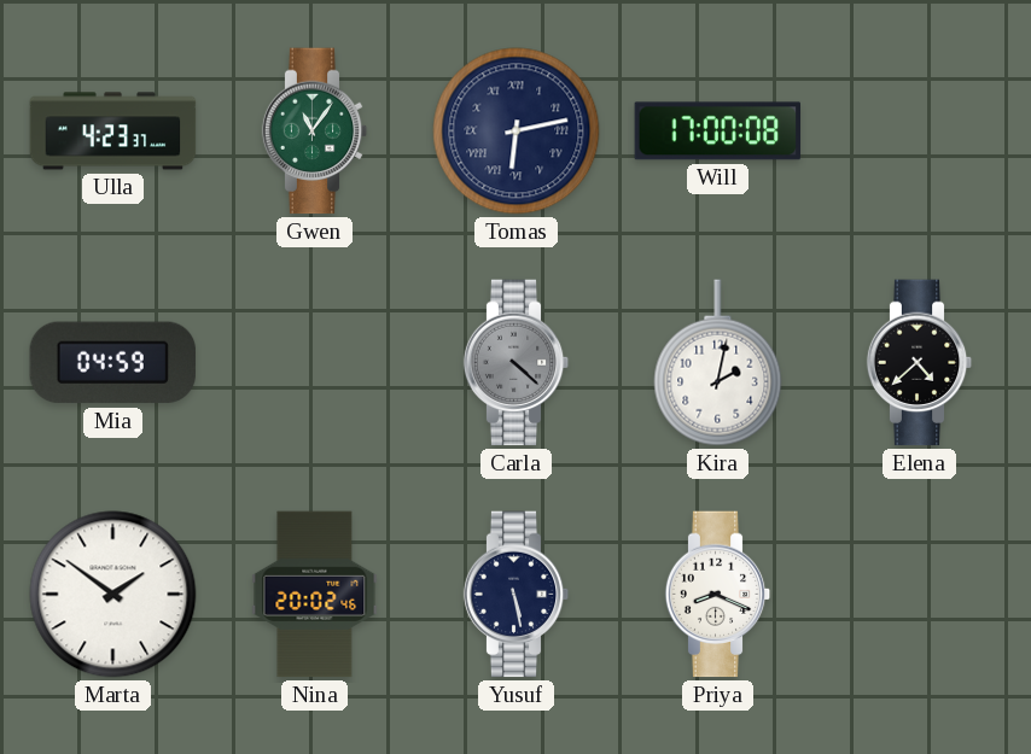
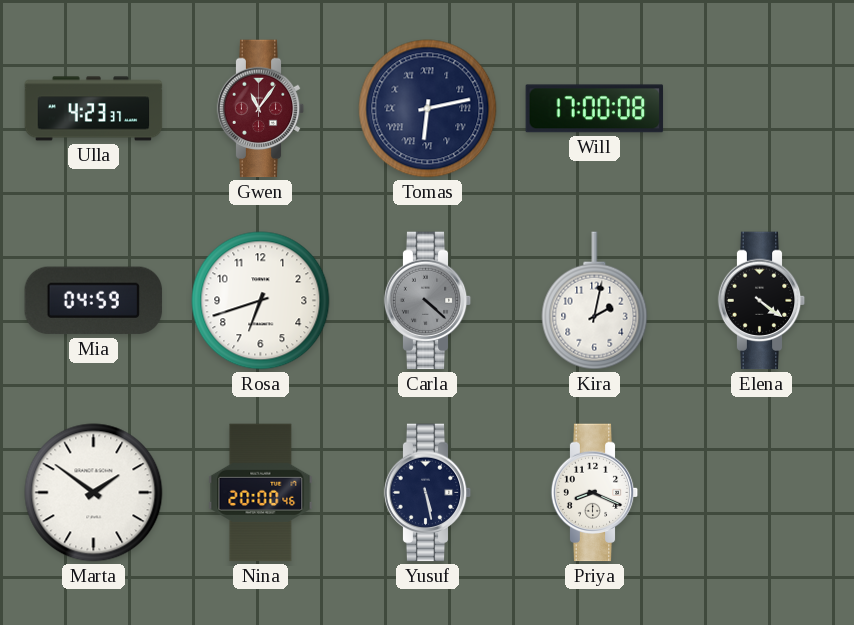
Gwen dial: green -> burgundy
Rosa: none -> 6:42
Elena: 4:38 -> 4:21
Nina: 20:02 -> 20:00
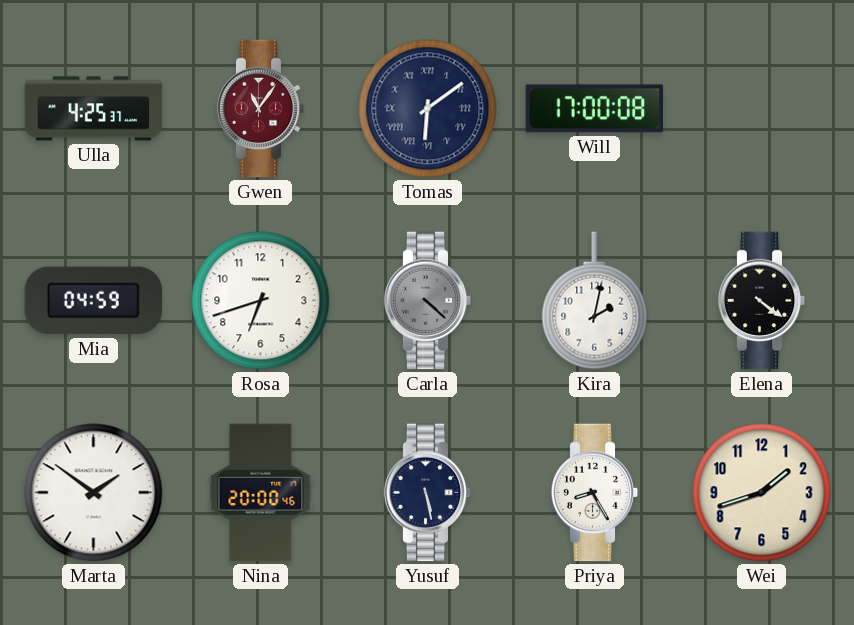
Ulla: 4:23 -> 4:25
Tomas: 6:13 -> 6:09
Priya: 8:19 -> 8:25
Wei: none -> 1:42
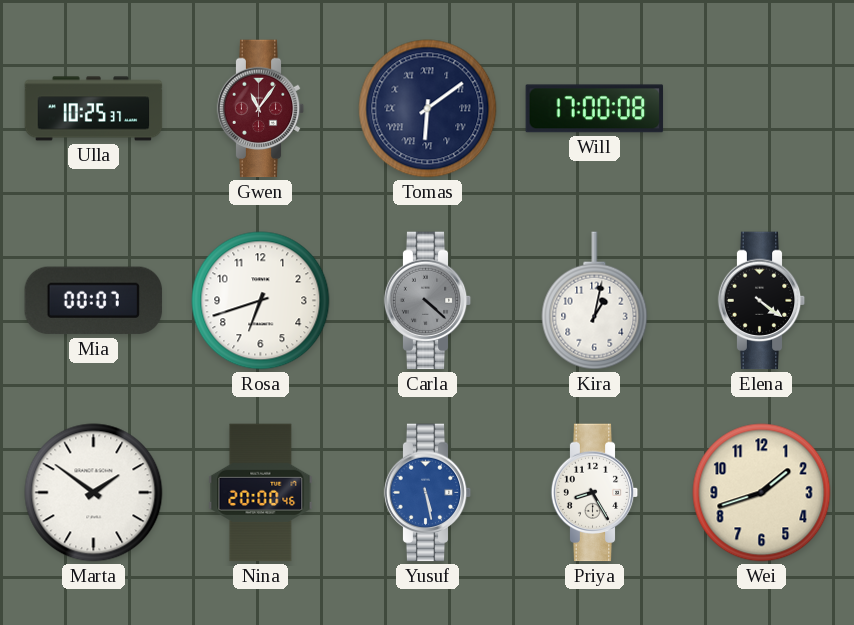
Ulla: 4:25 -> 10:25
Mia: 04:59 -> 00:07
Kira: 2:02 -> 1:02
Yusuf dial: navy -> blue
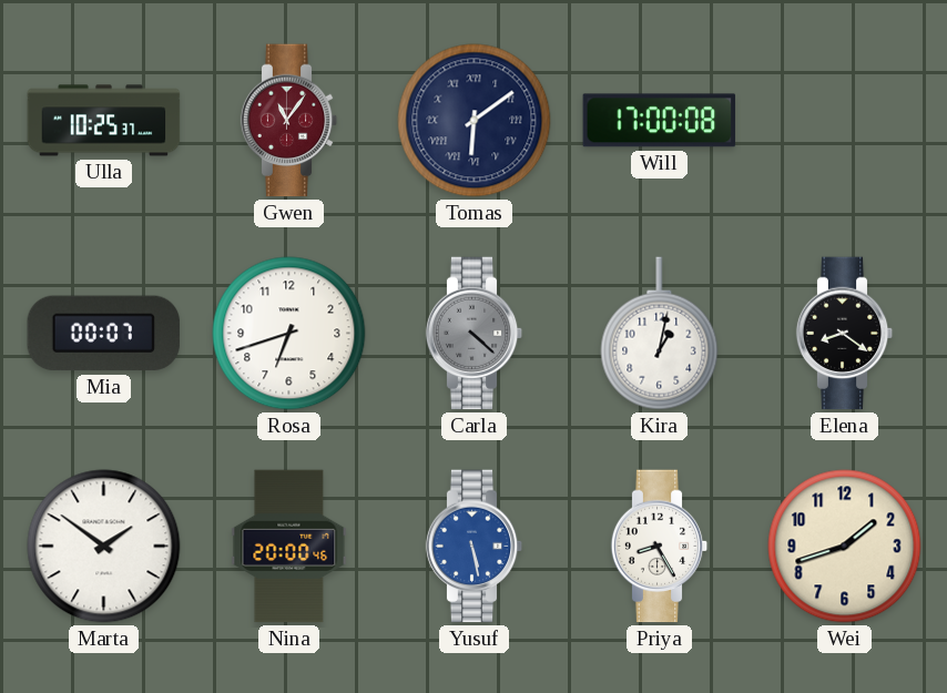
Elena: 4:21 -> 8:21
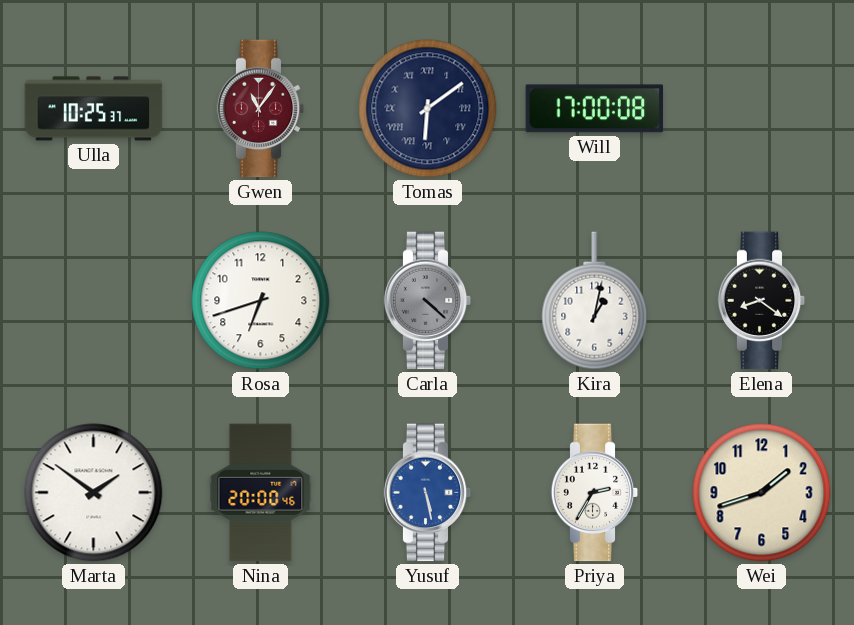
Mia: 00:07 -> none
Priya: 8:25 -> 2:35
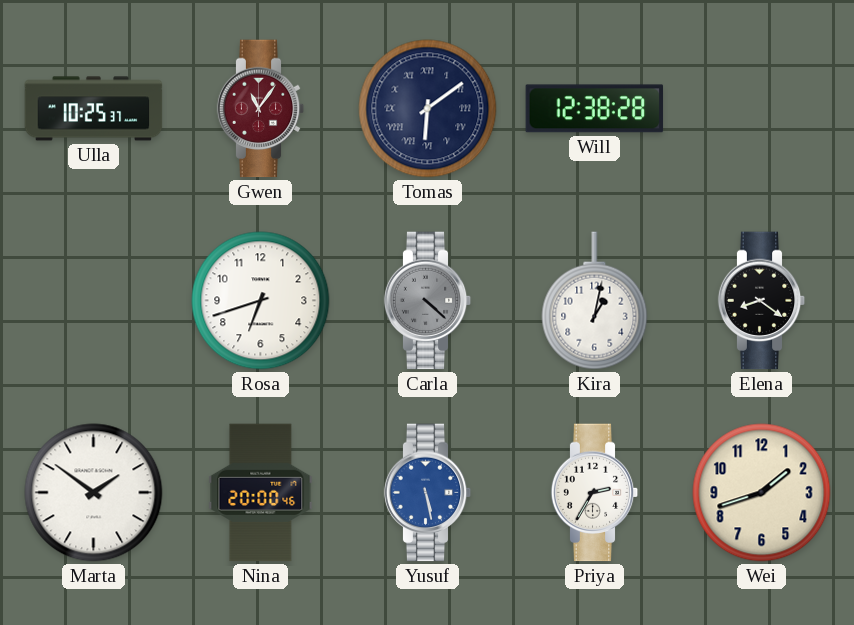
Will: 17:00 -> 12:38
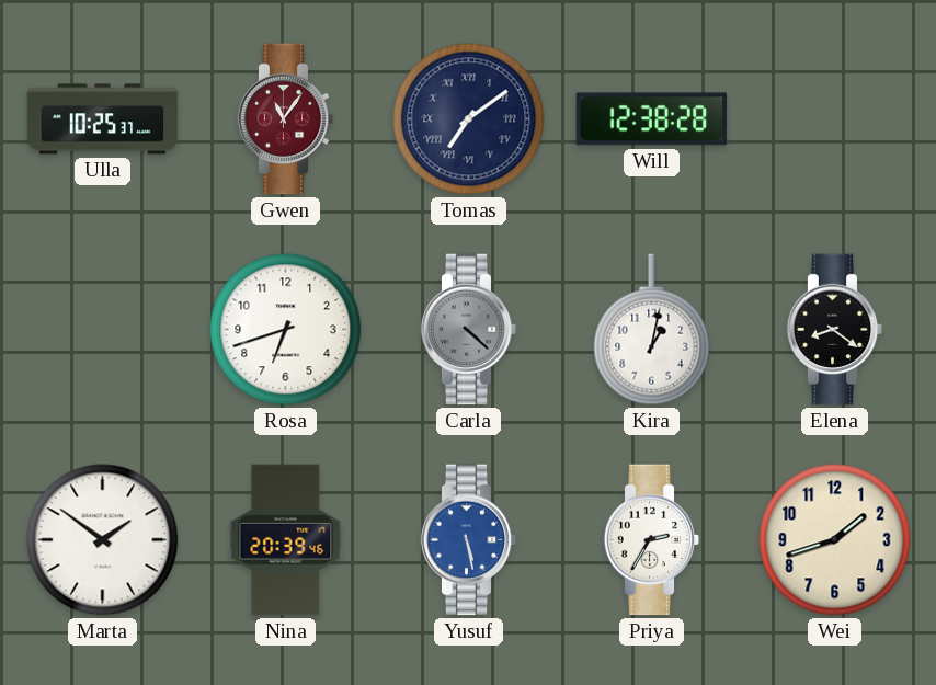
Tomas: 6:09 -> 7:09
Nina: 20:00 -> 20:39
